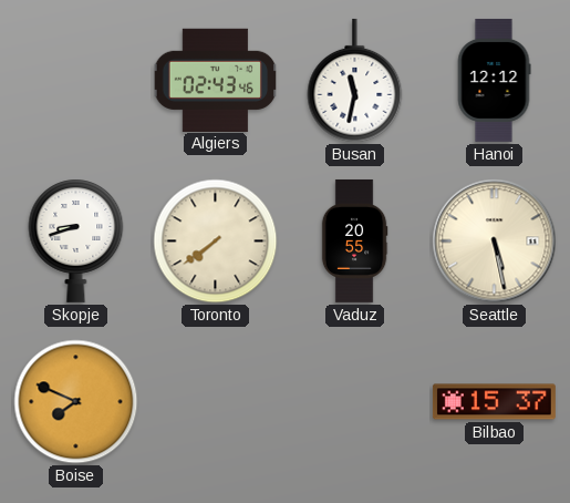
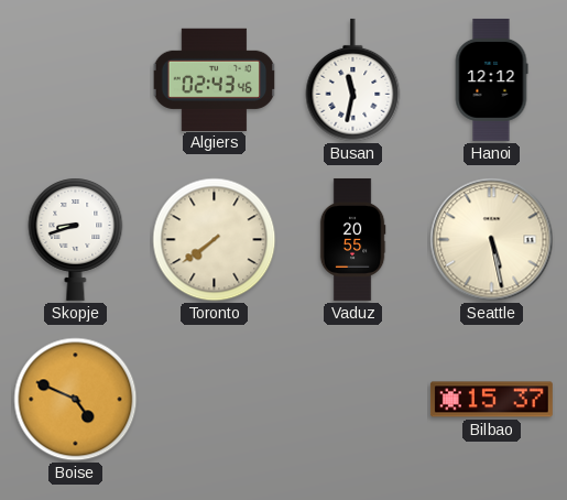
Boise: 7:49 -> 4:49
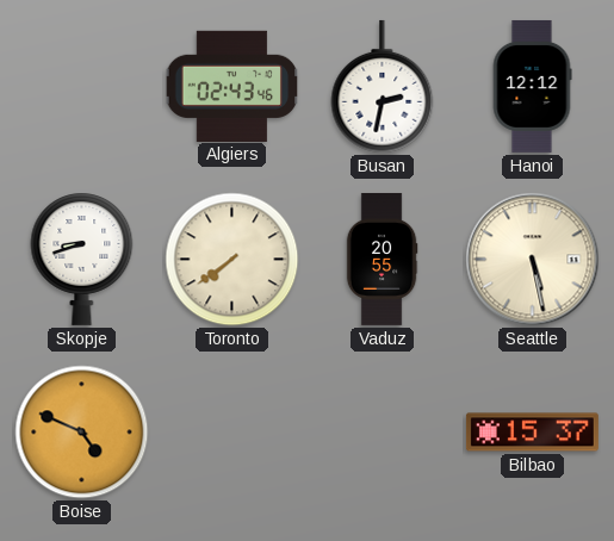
Busan: 11:32 -> 2:32
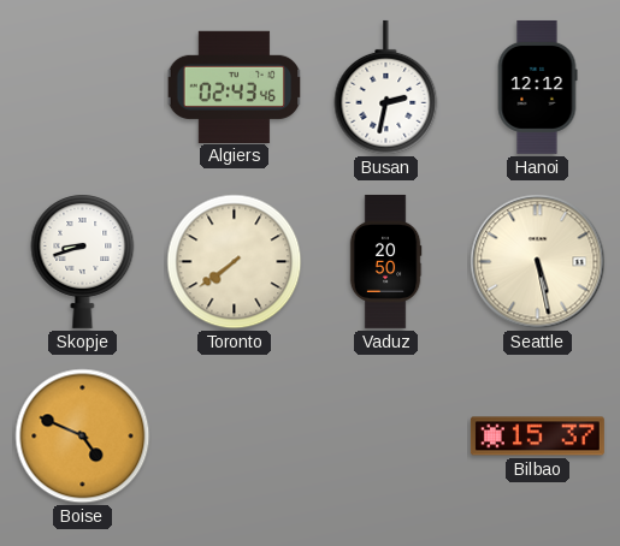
Vaduz: 20:55 -> 20:50
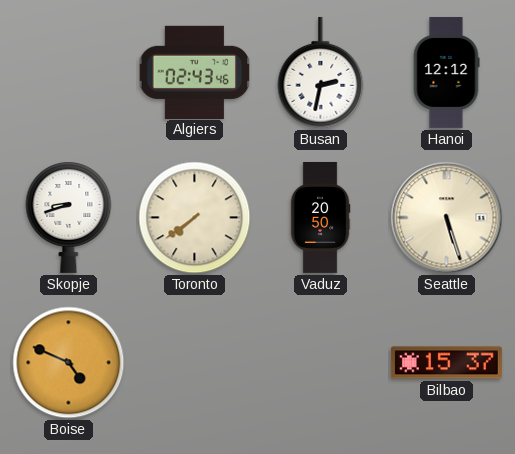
Seattle: 5:28 -> 5:27
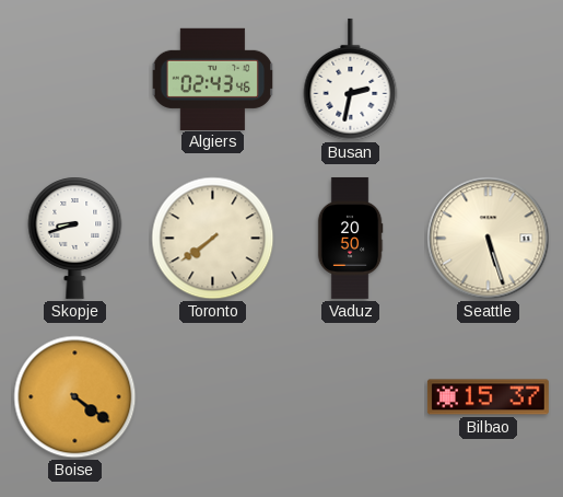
Hanoi: 12:12 -> none
Boise: 4:49 -> 4:21
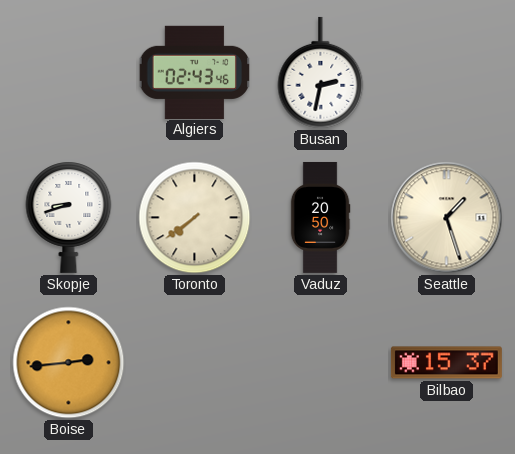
Seattle: 5:27 -> 1:27
Boise: 4:21 -> 2:44
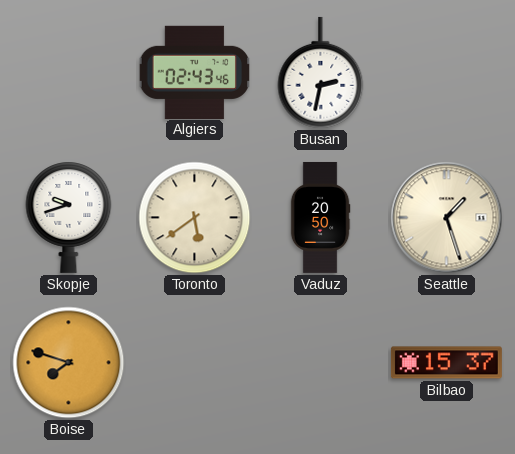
Skopje: 8:42 -> 9:42
Toronto: 7:39 -> 5:39
Boise: 2:44 -> 7:48
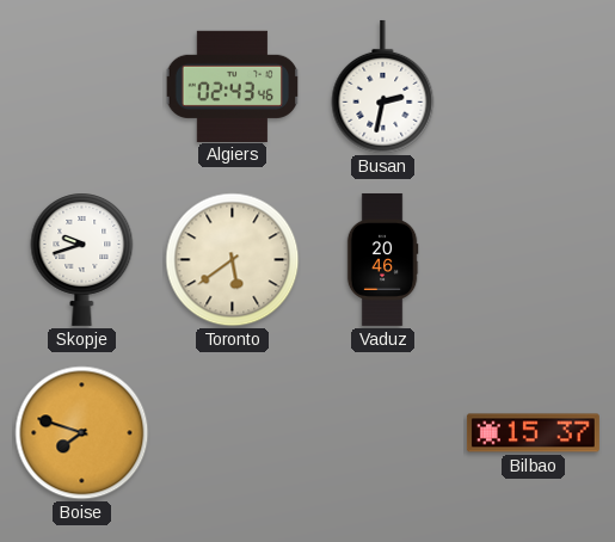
Vaduz: 20:50 -> 20:46
Seattle: 1:27 -> none
